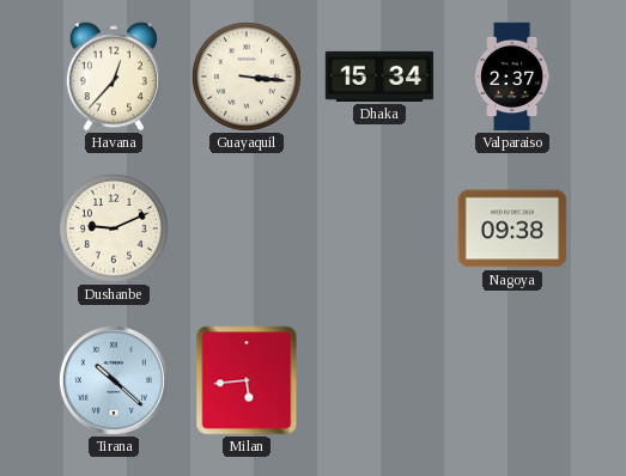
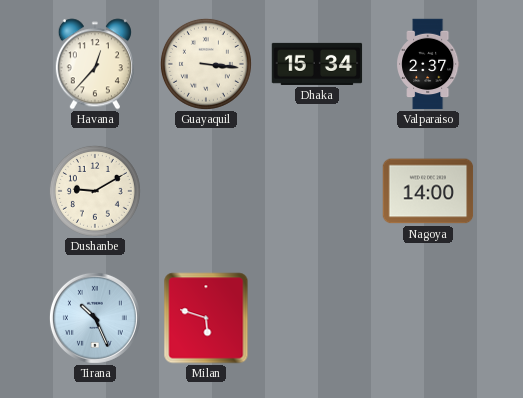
Dushanbe: 9:11 -> 9:10
Nagoya: 09:38 -> 14:00
Tirana: 10:22 -> 10:26
Milan: 5:44 -> 5:48
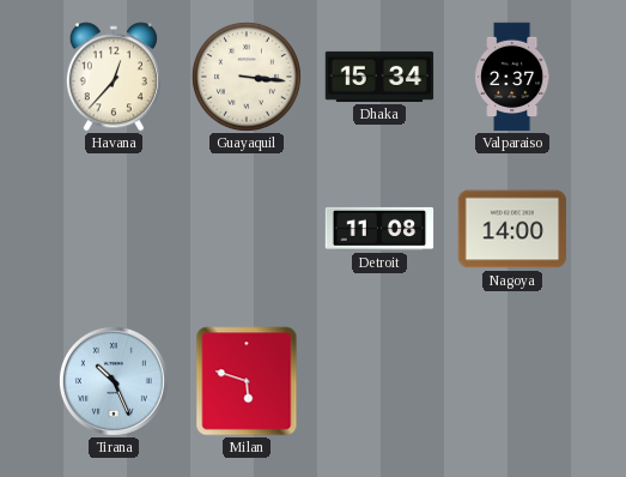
Dushanbe: 9:10 -> none
Detroit: none -> 11:08
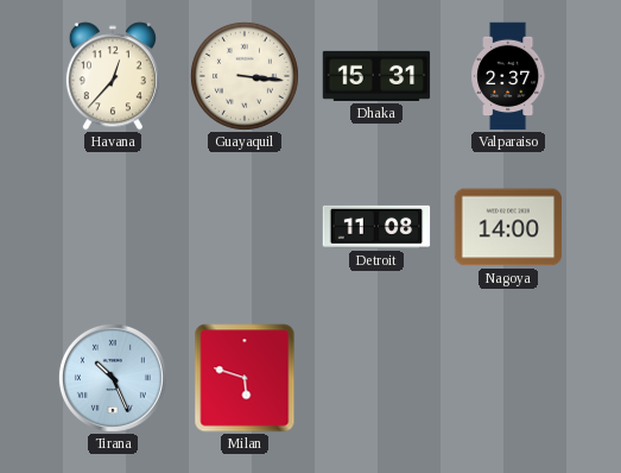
Dhaka: 15:34 -> 15:31
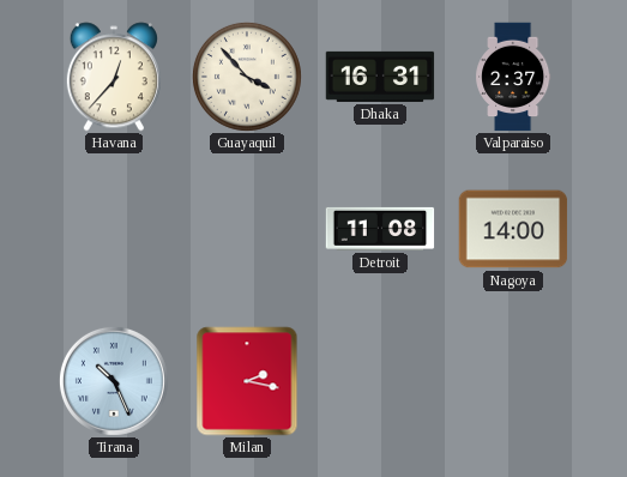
Guayaquil: 3:16 -> 3:53
Dhaka: 15:31 -> 16:31
Milan: 5:48 -> 2:17
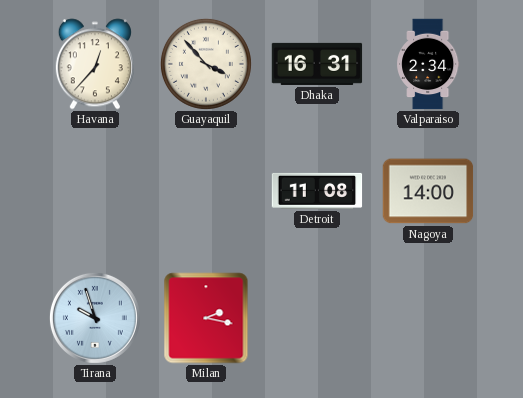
Valparaiso: 2:37 -> 2:34
Tirana: 10:26 -> 9:57
